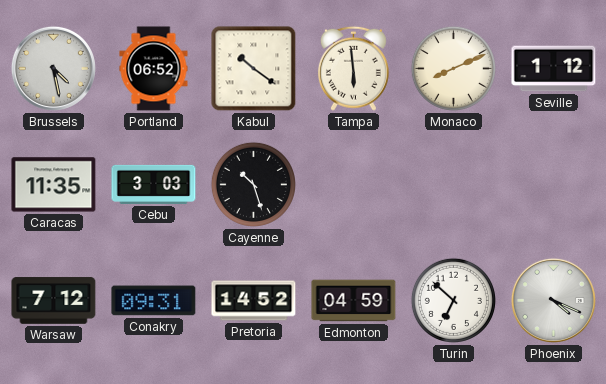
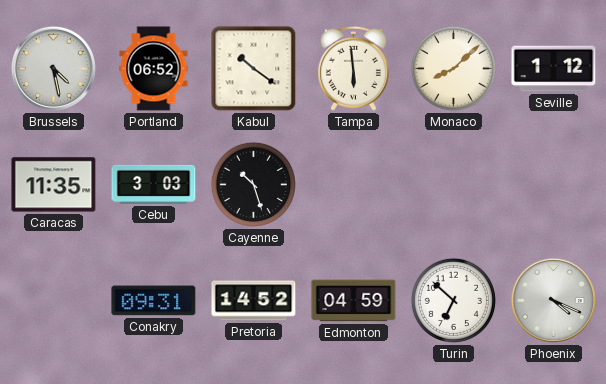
Monaco: 8:11 -> 8:08
Warsaw: 7:12 -> none
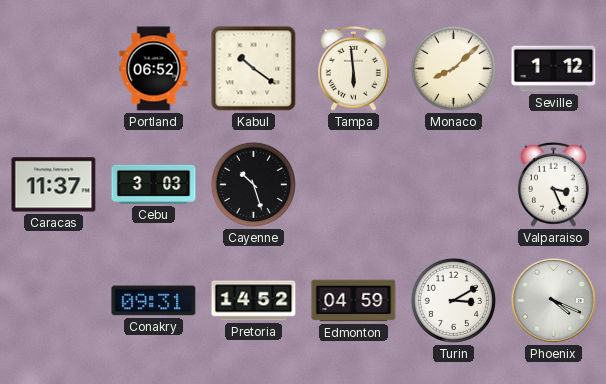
Brussels: 4:28 -> none
Caracas: 11:35 -> 11:37
Valparaiso: none -> 3:26
Turin: 6:52 -> 3:10
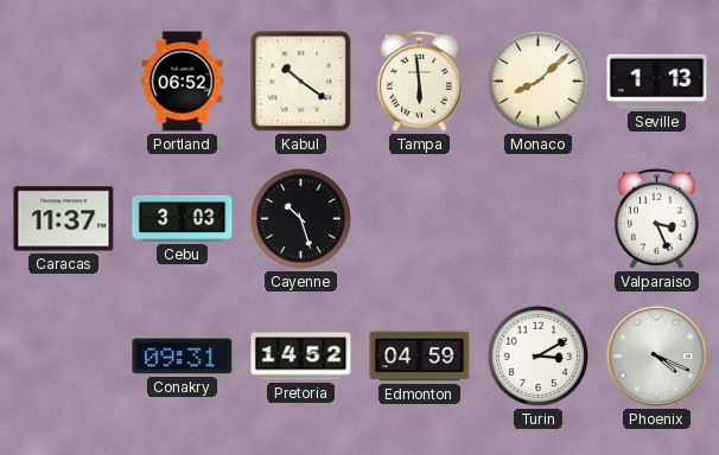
Seville: 1:12 -> 1:13
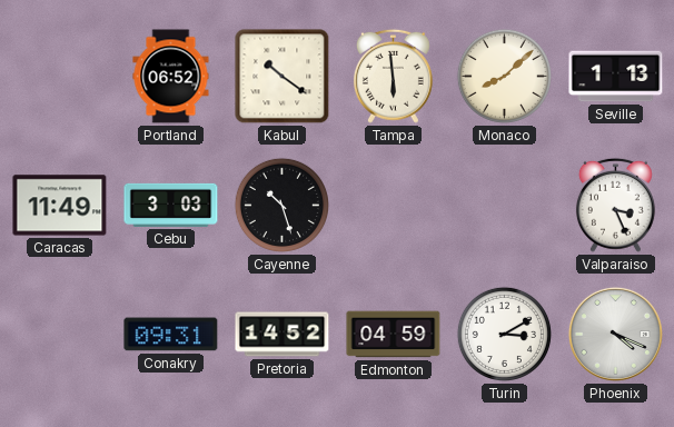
Caracas: 11:37 -> 11:49
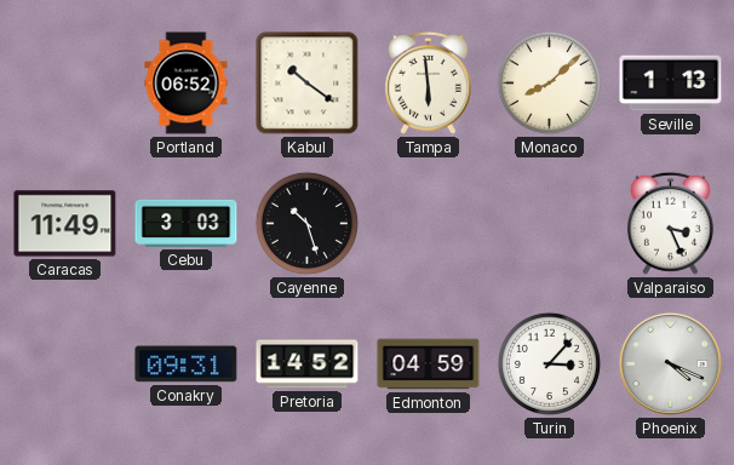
Turin: 3:10 -> 3:07
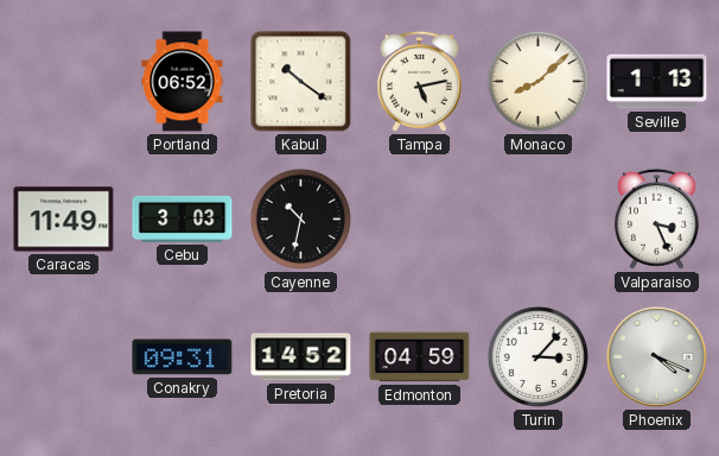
Tampa: 5:59 -> 5:13
Cayenne: 10:27 -> 10:32
